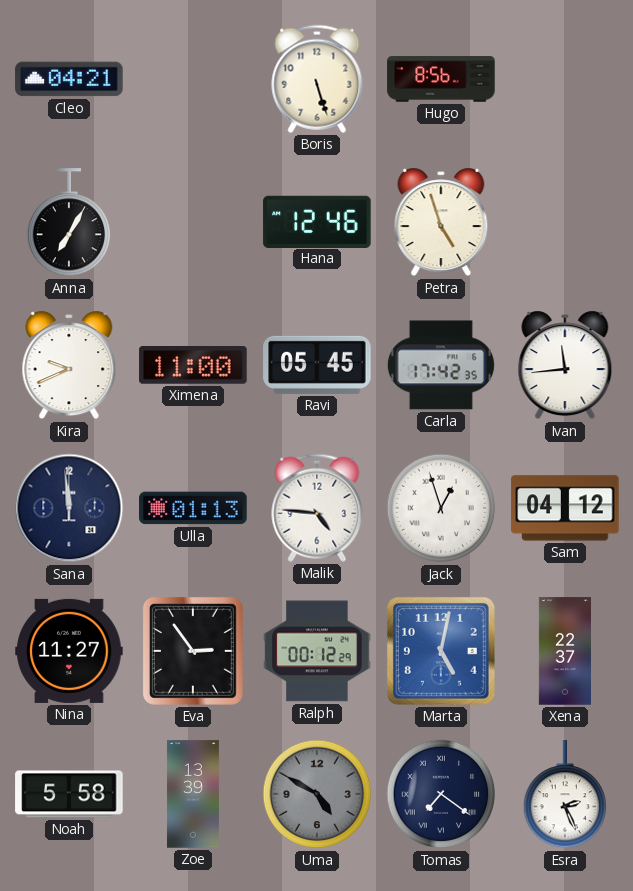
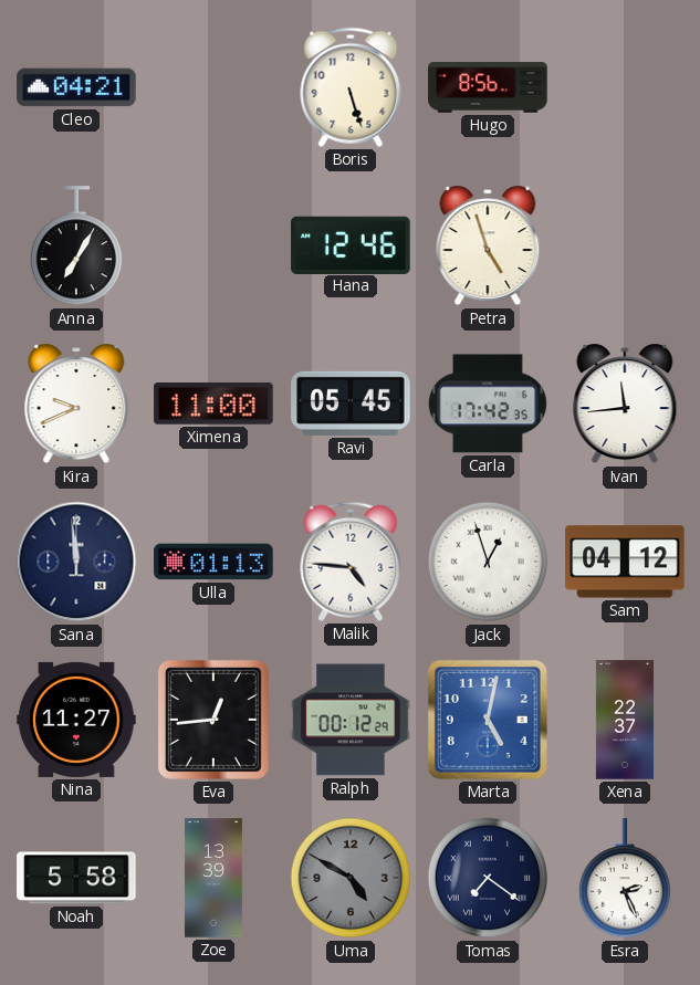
Eva: 2:54 -> 12:44
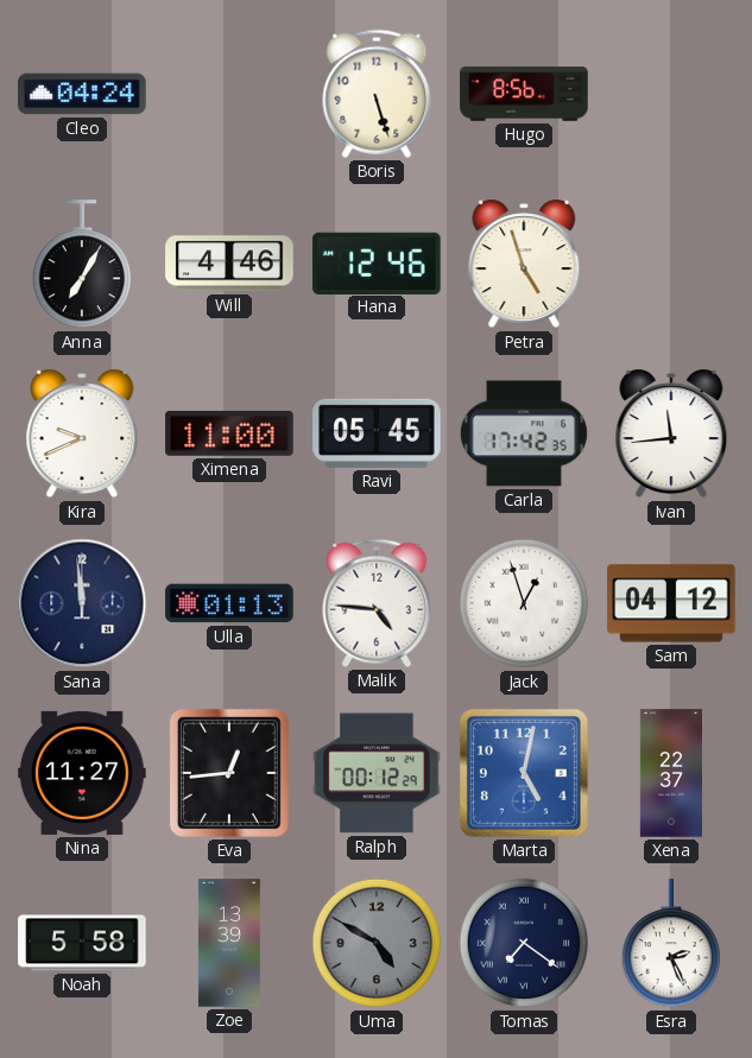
Cleo: 04:21 -> 04:24
Will: none -> 4:46
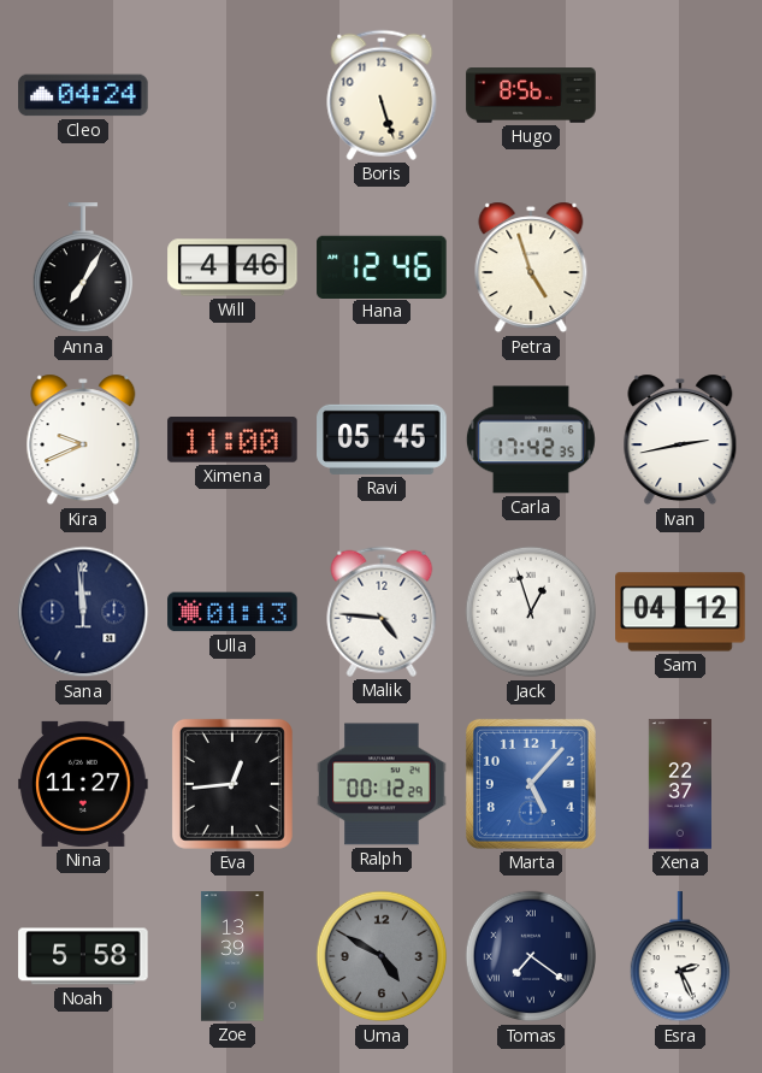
Ivan: 11:44 -> 2:43
Marta: 5:02 -> 5:07
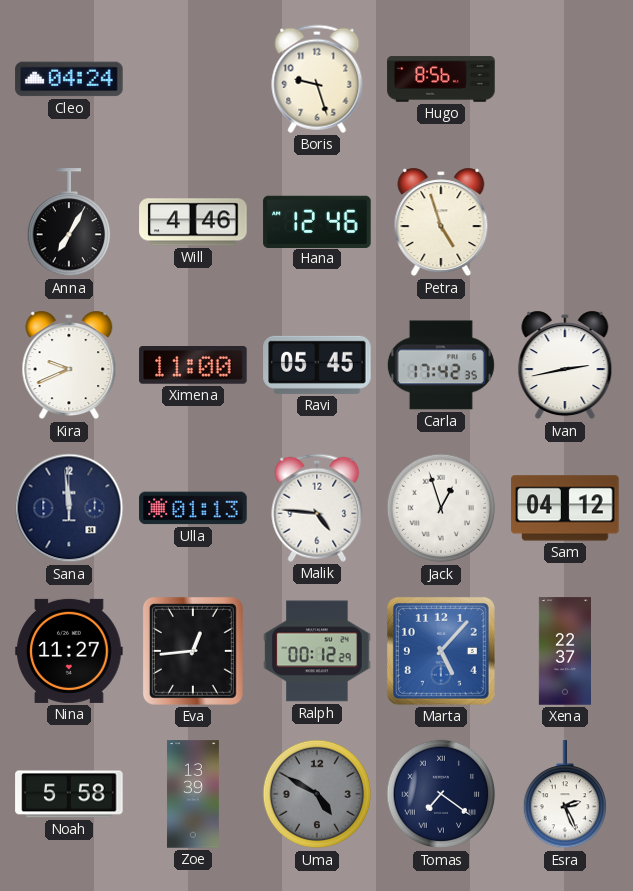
Boris: 5:27 -> 9:27
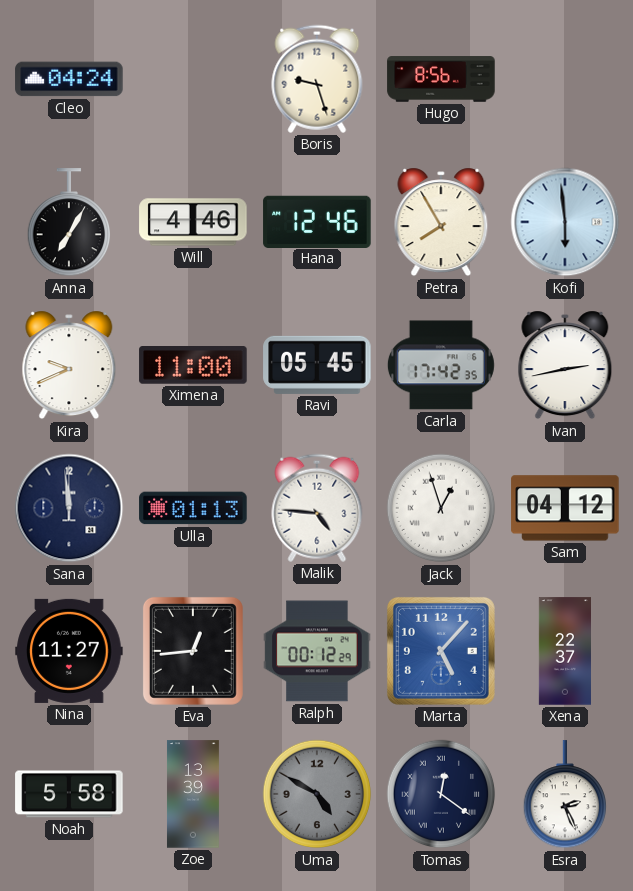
Petra: 4:57 -> 7:55
Kofi: none -> 5:59
Tomas: 7:21 -> 12:21
